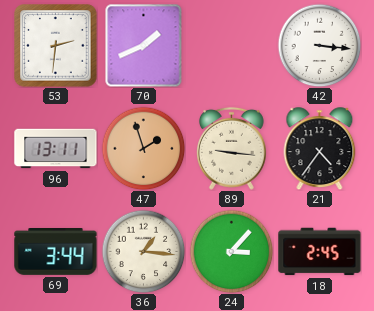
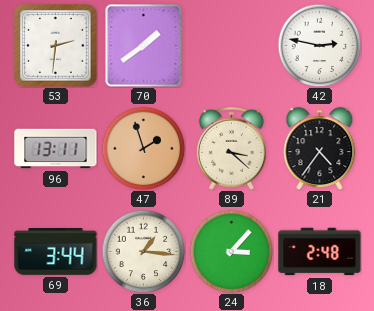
70: 1:41 -> 1:39
42: 3:16 -> 2:47
89: 9:16 -> 3:22
18: 2:45 -> 2:48
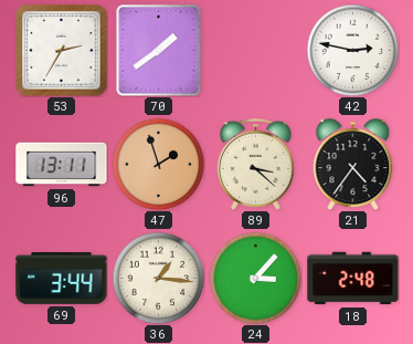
53: 2:31 -> 2:35
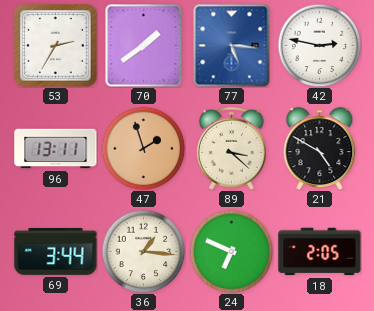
77: none -> 5:16
21: 4:36 -> 4:50
24: 3:07 -> 6:49
18: 2:48 -> 2:05
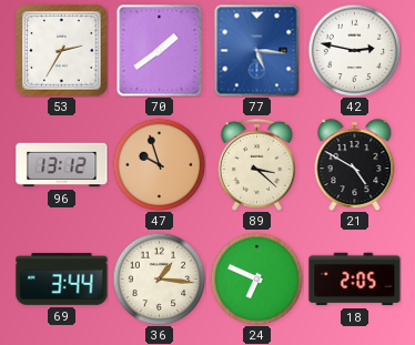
96: 13:11 -> 13:12
47: 1:57 -> 9:57
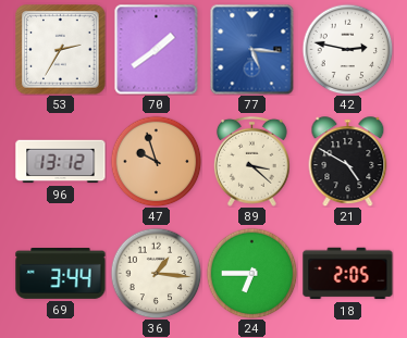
24: 6:49 -> 6:45
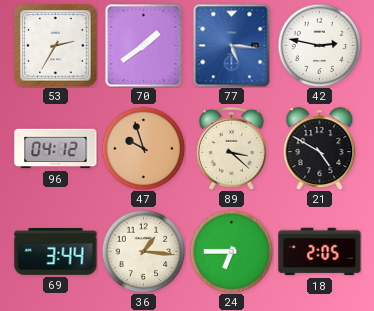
96: 13:12 -> 04:12
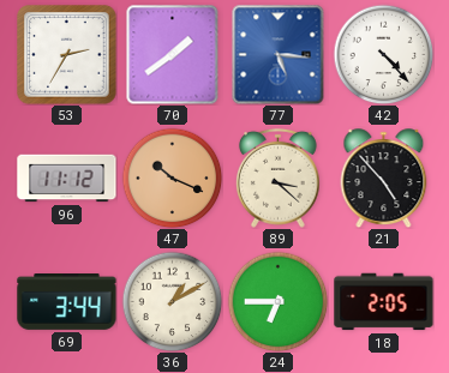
42: 2:47 -> 4:23
96: 04:12 -> 11:12
47: 9:57 -> 10:19
21: 4:50 -> 4:53
36: 1:16 -> 1:10
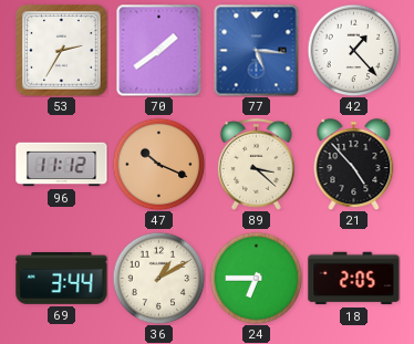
42: 4:23 -> 1:23
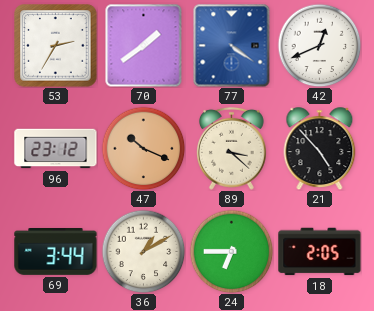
77: 5:16 -> 4:21
42: 1:23 -> 12:41
96: 11:12 -> 23:12
